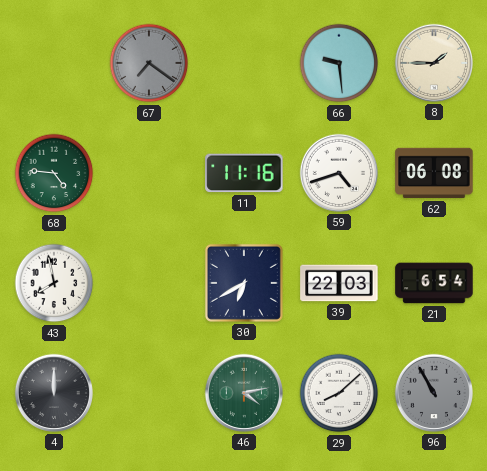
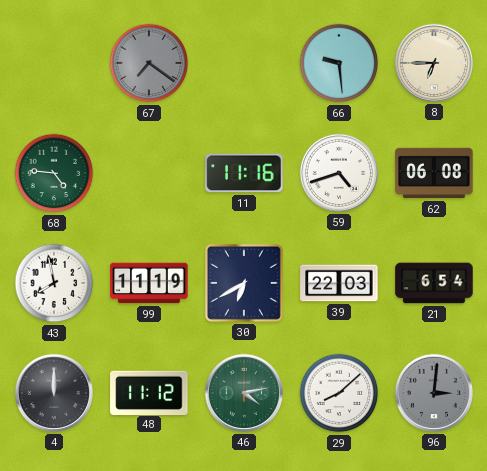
8: 1:45 -> 6:45
99: none -> 11:19
48: none -> 11:12
96: 10:55 -> 3:01
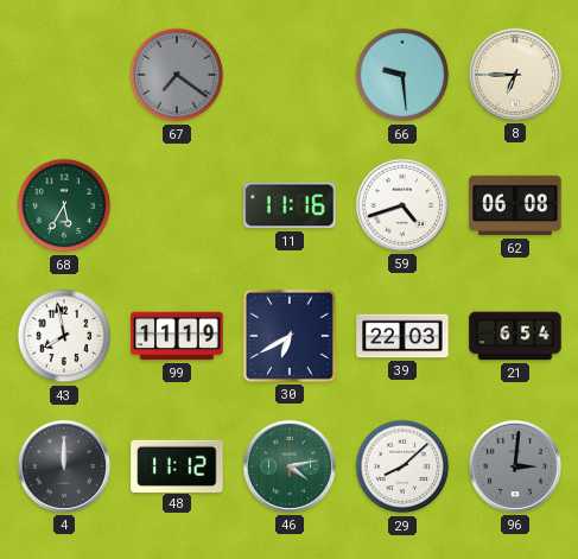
68: 4:46 -> 5:35
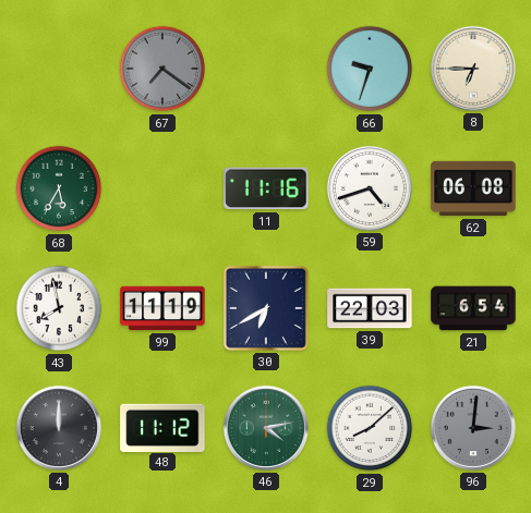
66: 9:29 -> 9:33
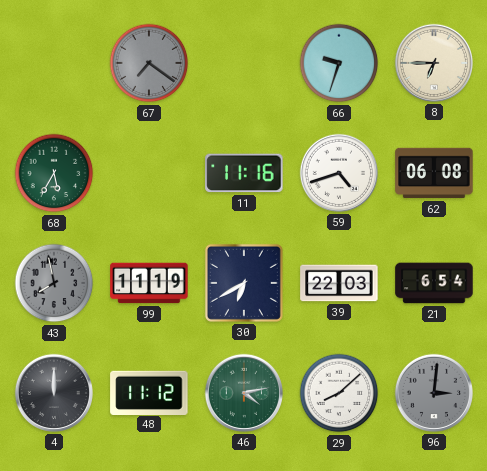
43 dial: white -> grey
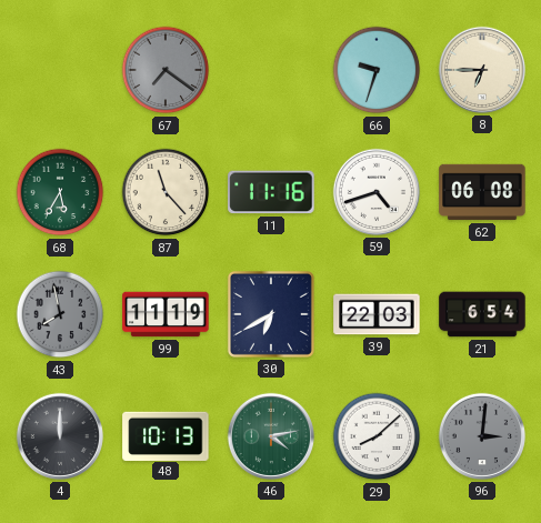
87: none -> 11:23
48: 11:12 -> 10:13
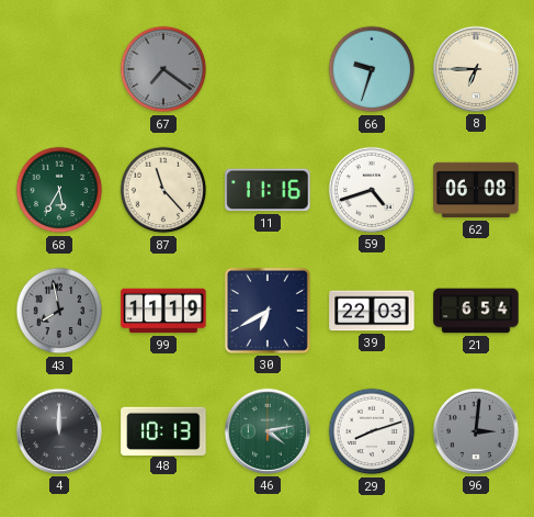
29: 8:08 -> 8:12
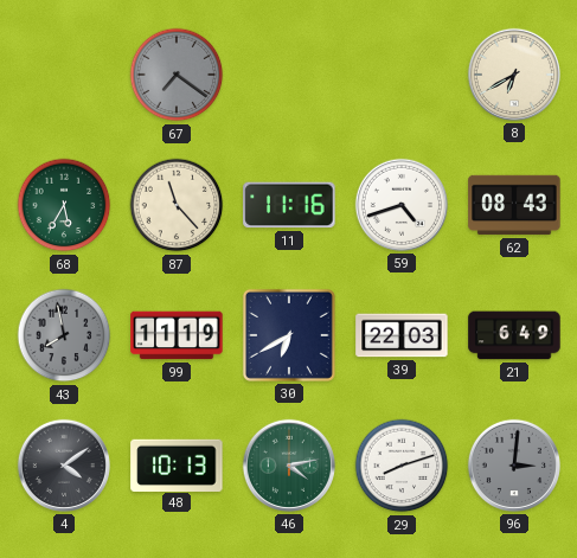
66: 9:33 -> none
8: 6:45 -> 6:40
62: 06:08 -> 08:43
21: 6:54 -> 6:49
4: 12:00 -> 4:09
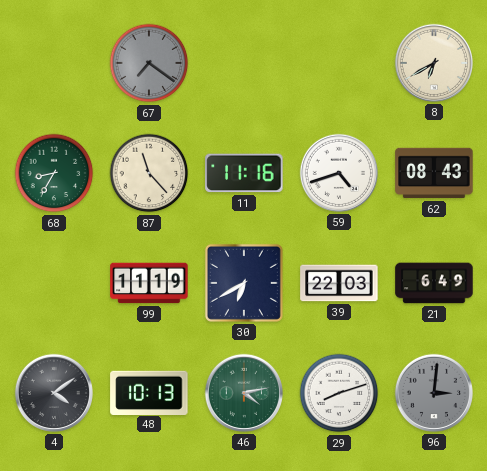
68: 5:35 -> 8:35
43: 7:58 -> none
